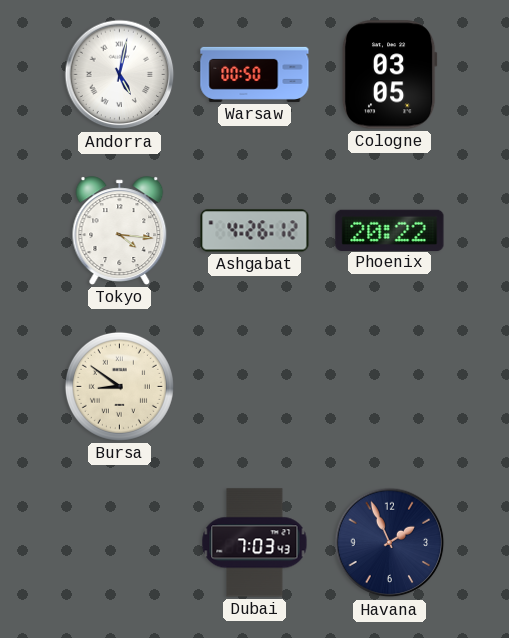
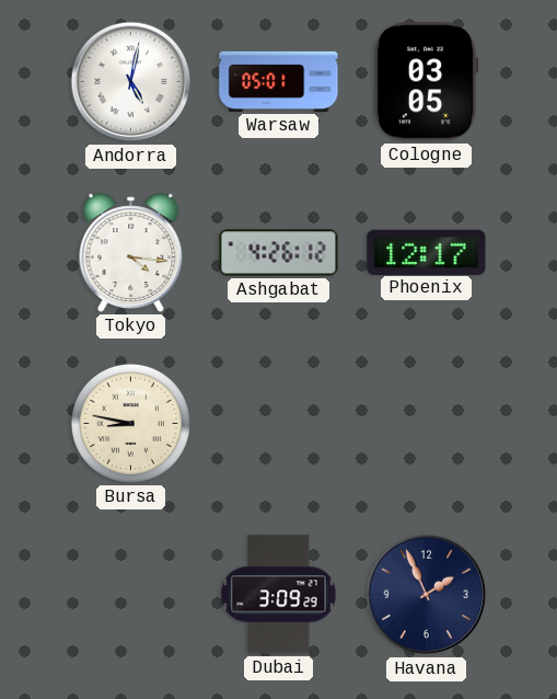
Warsaw: 00:50 -> 05:01
Phoenix: 20:22 -> 12:17
Bursa: 8:51 -> 8:47
Dubai: 7:03 -> 3:09
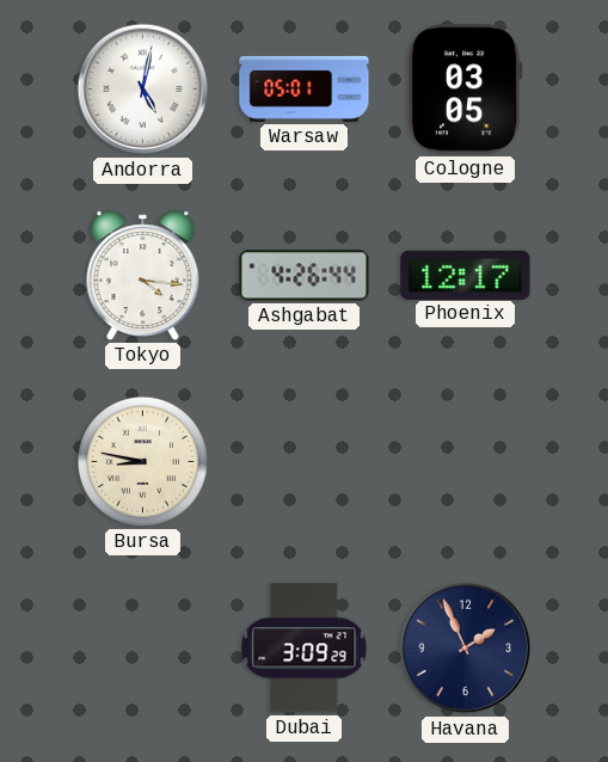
Ashgabat: 4:26:12 -> 4:26:44
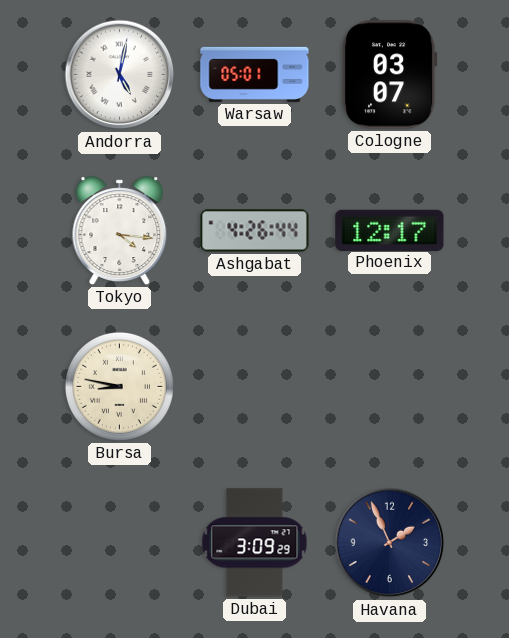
Cologne: 03:05 -> 03:07
